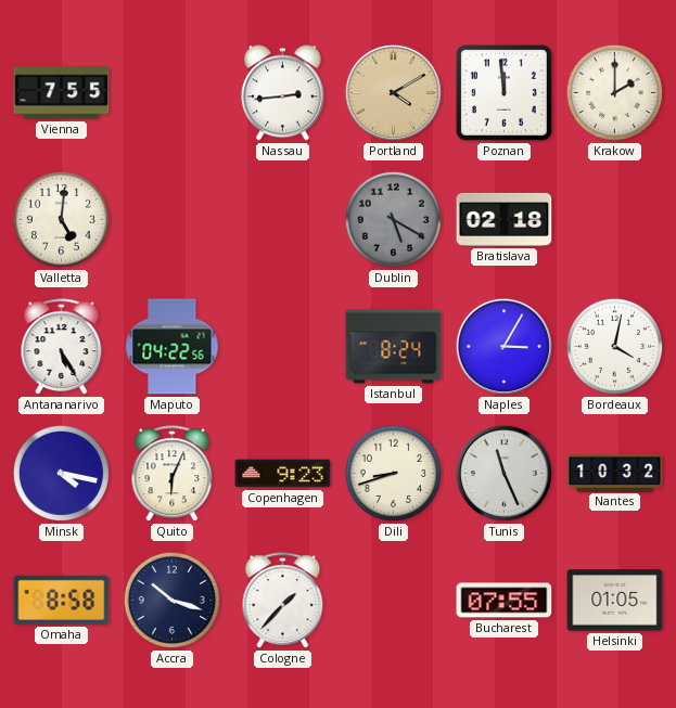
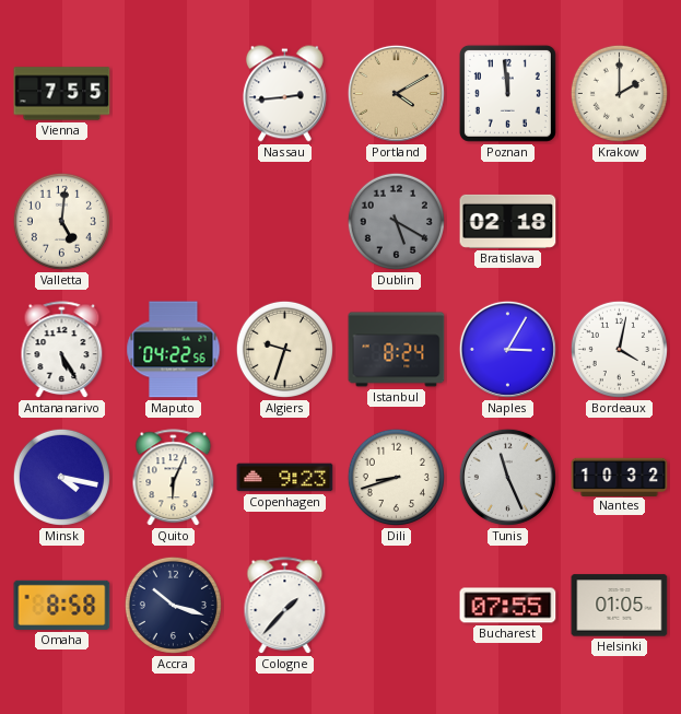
Algiers: none -> 9:33
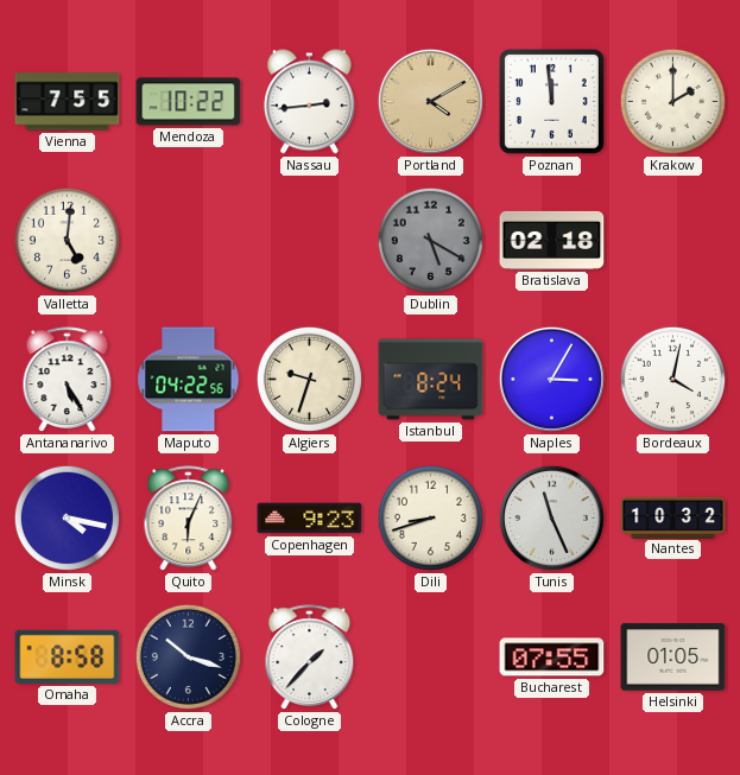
Mendoza: none -> 10:22
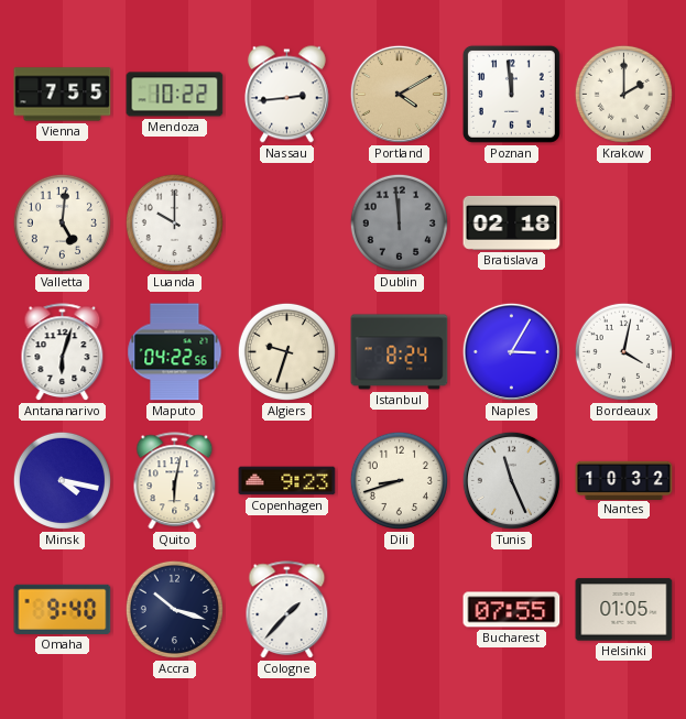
Luanda: none -> 10:00
Dublin: 5:20 -> 11:59
Antananarivo: 5:25 -> 6:03
Quito: 6:04 -> 6:02
Omaha: 8:58 -> 9:40
